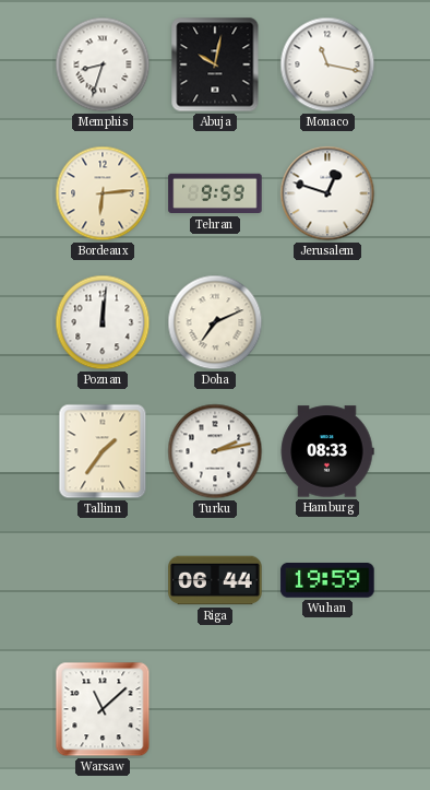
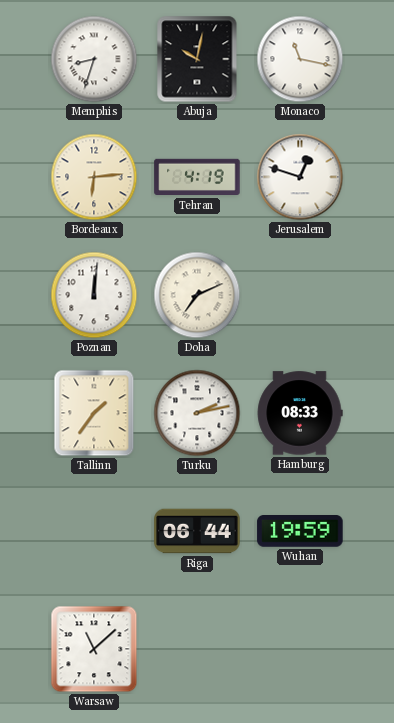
Tehran: 9:59 -> 4:19
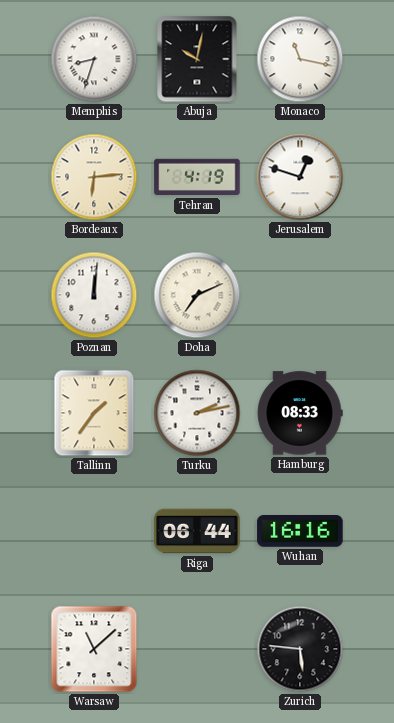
Wuhan: 19:59 -> 16:16
Zurich: none -> 5:46
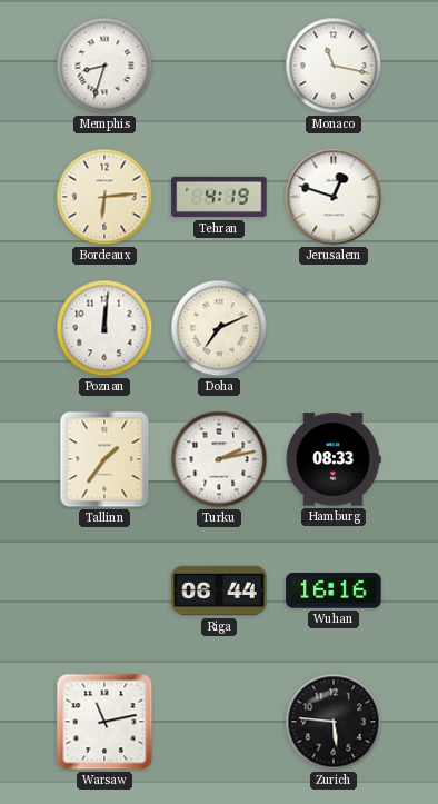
Abuja: 10:02 -> none
Warsaw: 11:08 -> 11:13
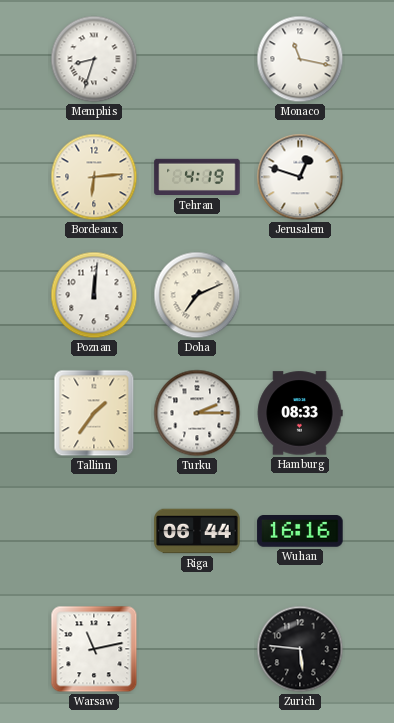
Turku: 2:13 -> 2:15
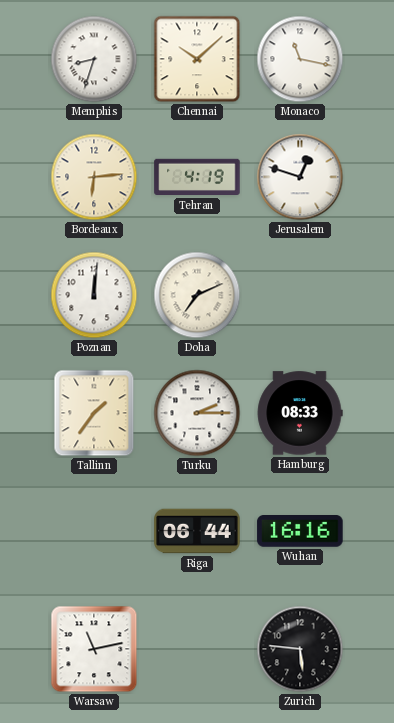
Chennai: none -> 10:08
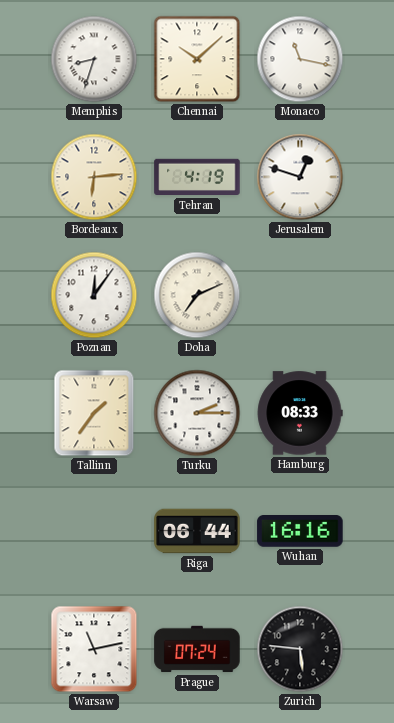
Poznan: 12:01 -> 12:06
Prague: none -> 07:24
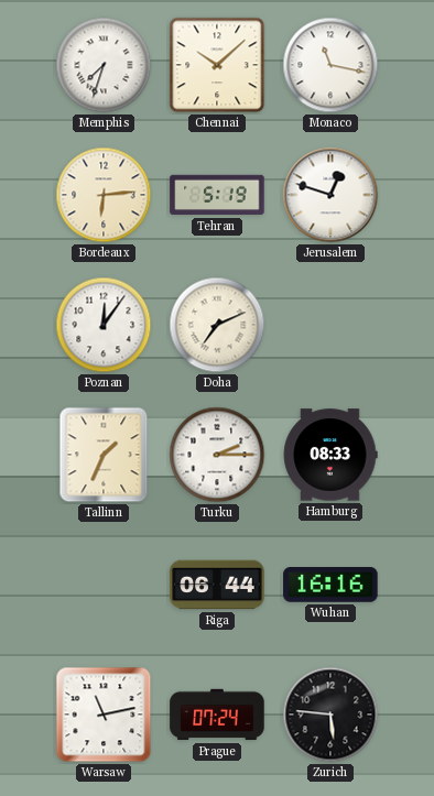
Memphis: 8:33 -> 7:33
Tehran: 4:19 -> 5:19
Tallinn: 1:36 -> 1:34
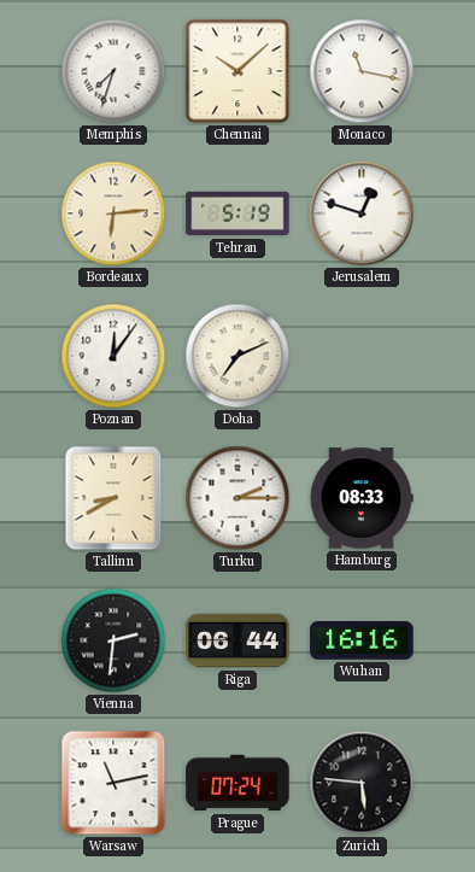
Tallinn: 1:34 -> 8:40
Vienna: none -> 2:31
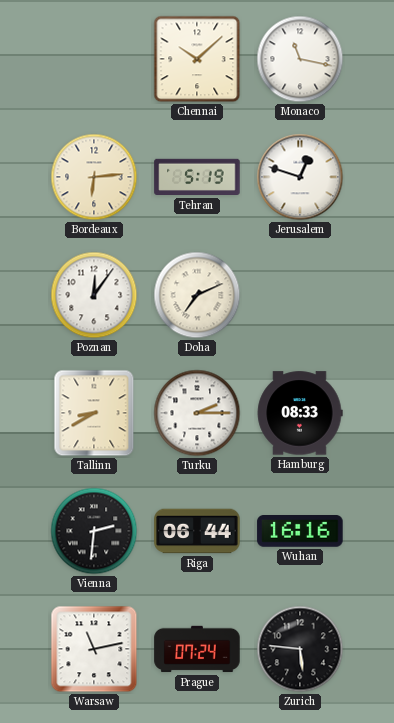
Memphis: 7:33 -> none
